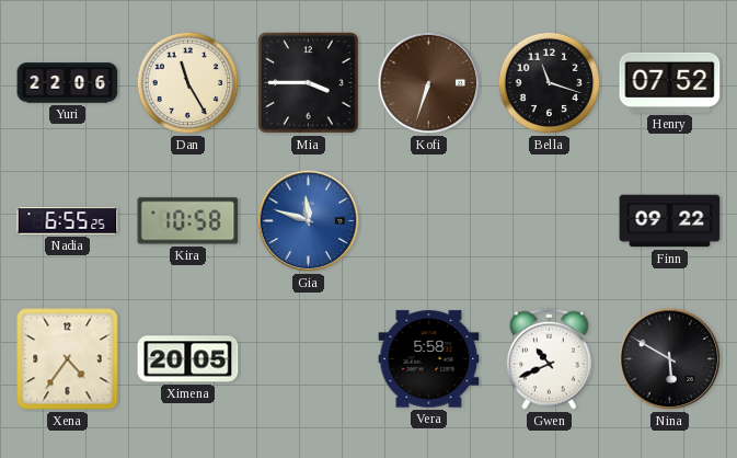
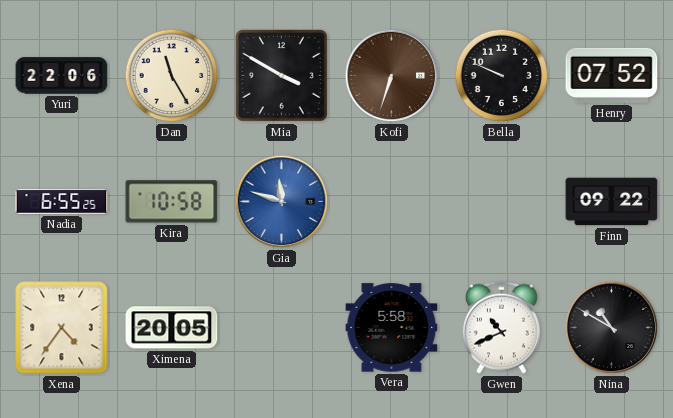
Mia: 3:45 -> 3:50
Bella: 11:18 -> 9:49
Nina: 5:50 -> 10:50
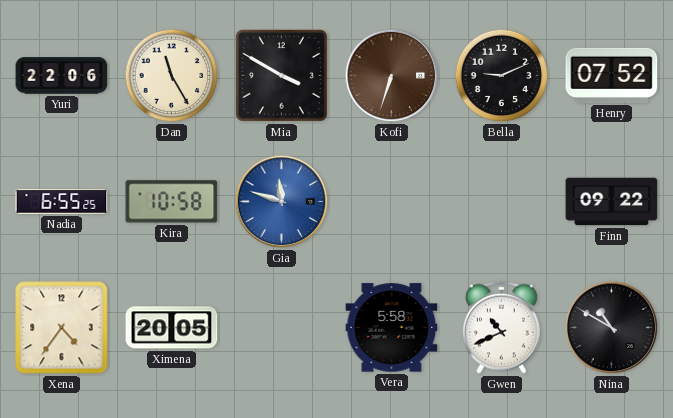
Bella: 9:49 -> 9:11
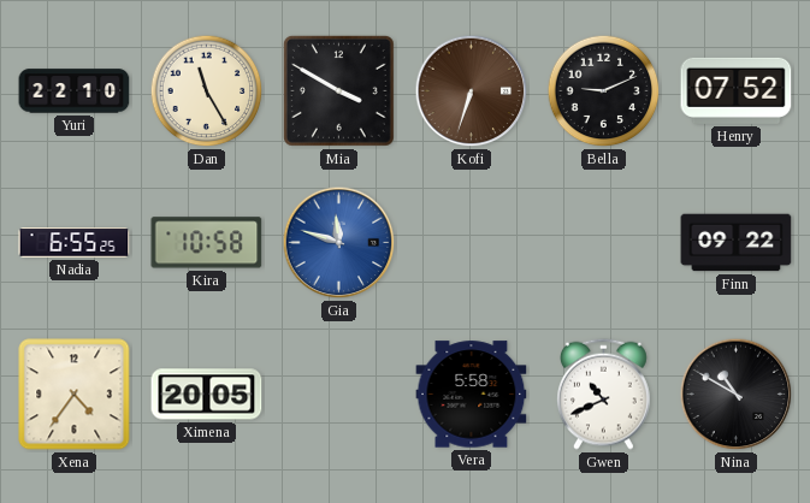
Yuri: 22:06 -> 22:10
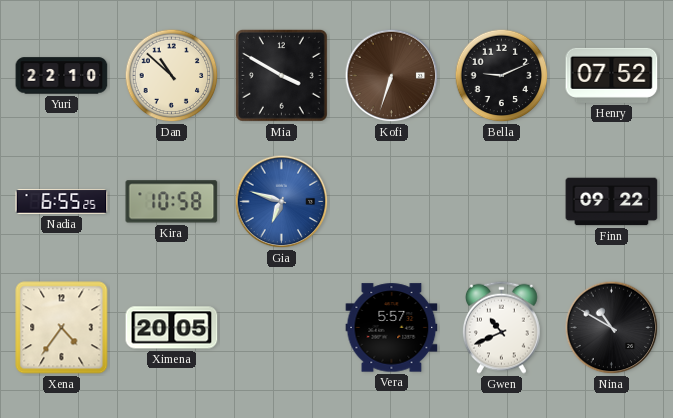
Dan: 11:25 -> 10:52
Gia: 11:48 -> 6:48
Vera: 5:58 -> 5:57
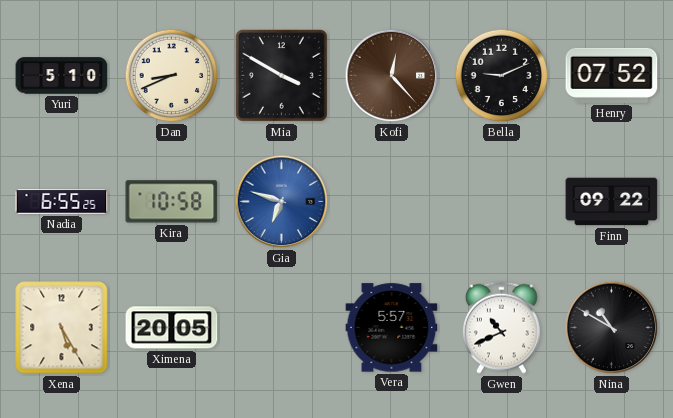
Yuri: 22:10 -> 5:10
Dan: 10:52 -> 8:41
Kofi: 6:33 -> 12:23
Xena: 4:36 -> 5:25
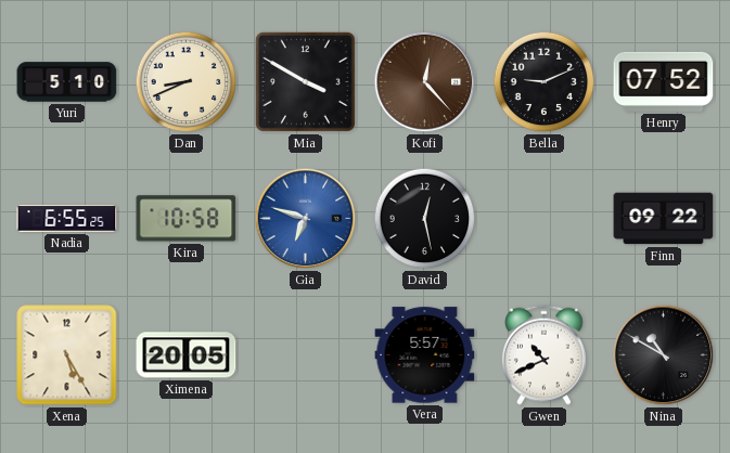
David: none -> 12:28
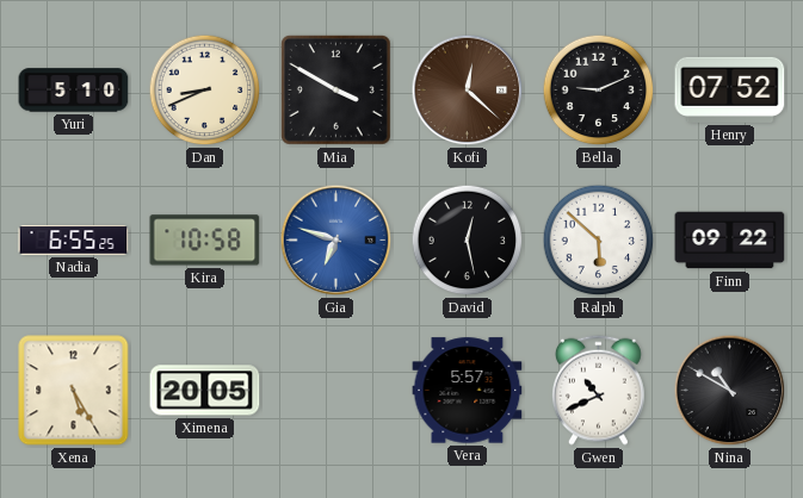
Kofi: 12:23 -> 12:22
Ralph: none -> 5:52
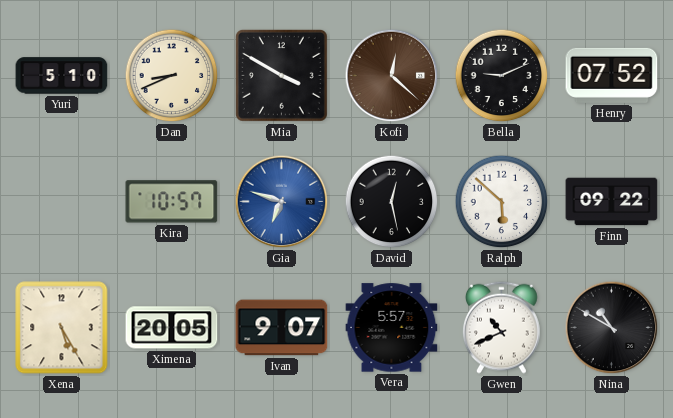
Nadia: 6:55 -> none
Kira: 10:58 -> 10:57
Ivan: none -> 9:07
